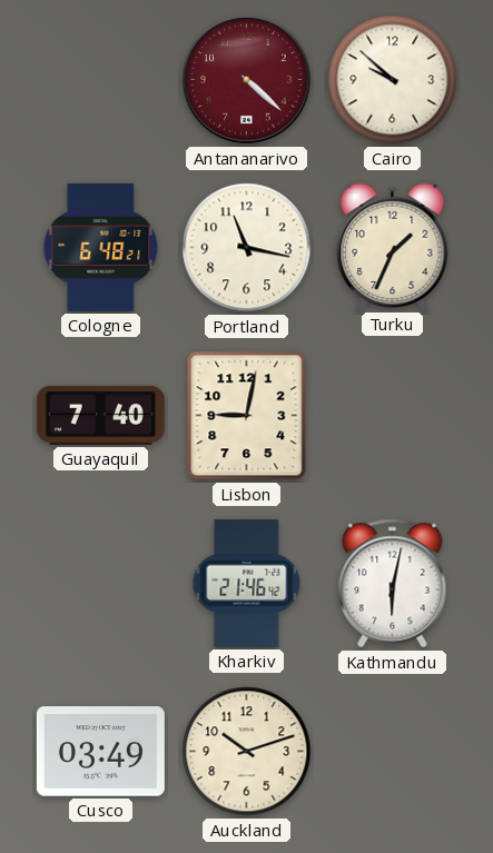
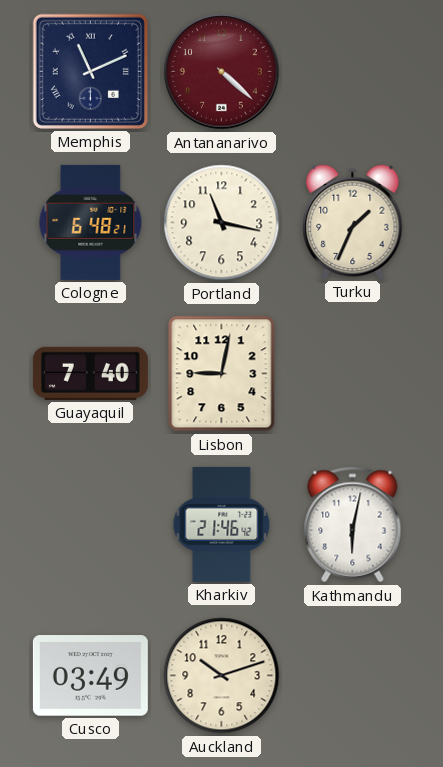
Memphis: none -> 11:11
Cairo: 9:52 -> none
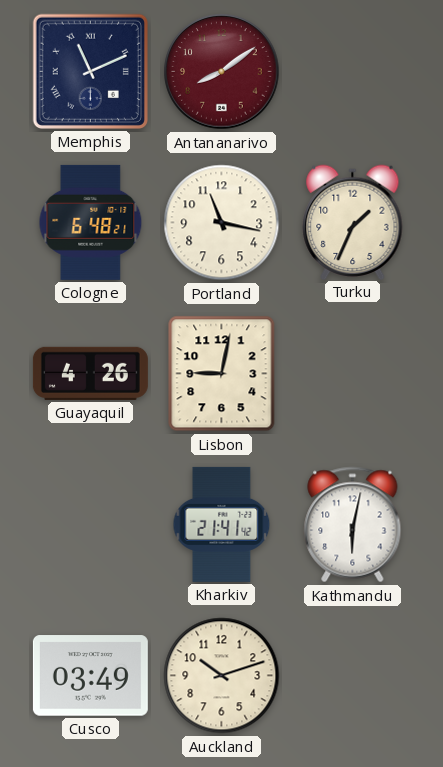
Antananarivo: 4:22 -> 8:09
Guayaquil: 7:40 -> 4:26
Kharkiv: 21:46 -> 21:41
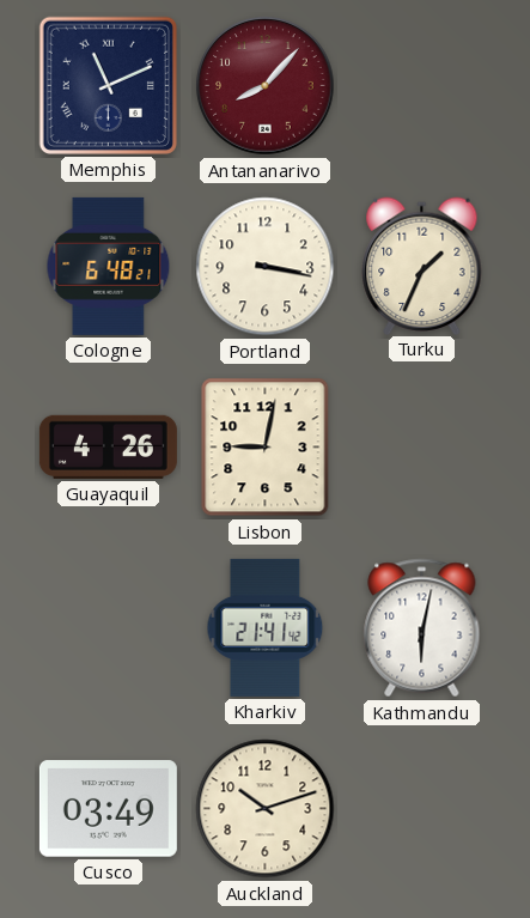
Antananarivo: 8:09 -> 8:07
Portland: 11:17 -> 3:17
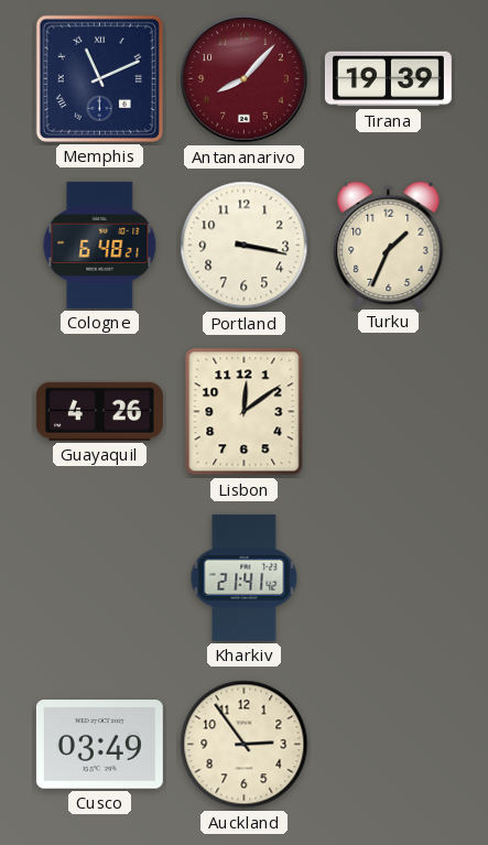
Tirana: none -> 19:39
Lisbon: 9:02 -> 12:09
Kathmandu: 6:02 -> none
Auckland: 10:12 -> 2:54
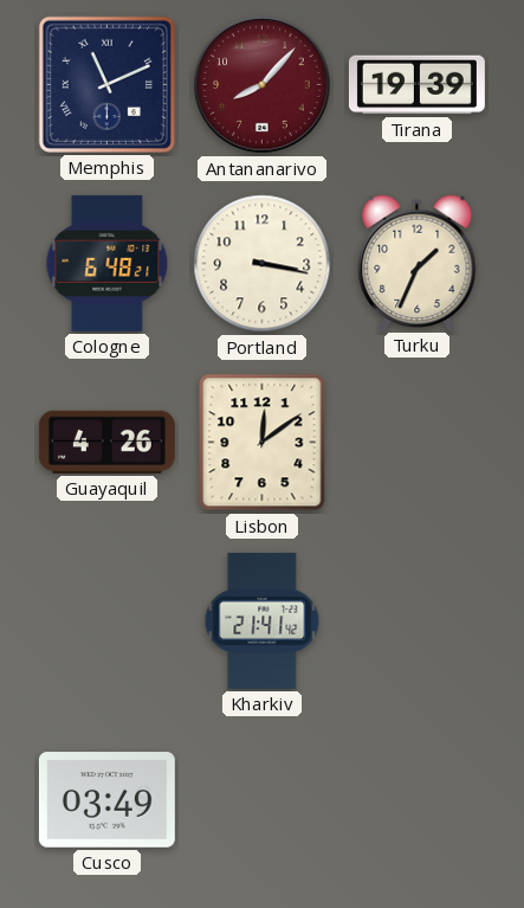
Auckland: 2:54 -> none
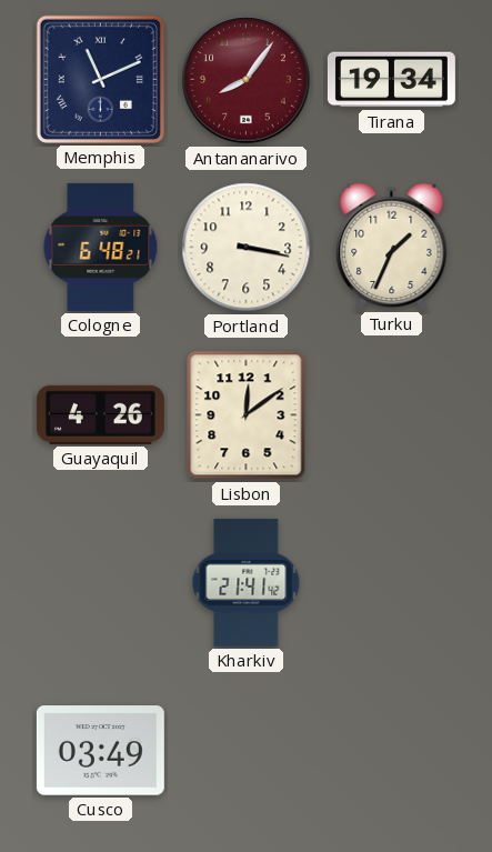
Antananarivo: 8:07 -> 8:06
Tirana: 19:39 -> 19:34
